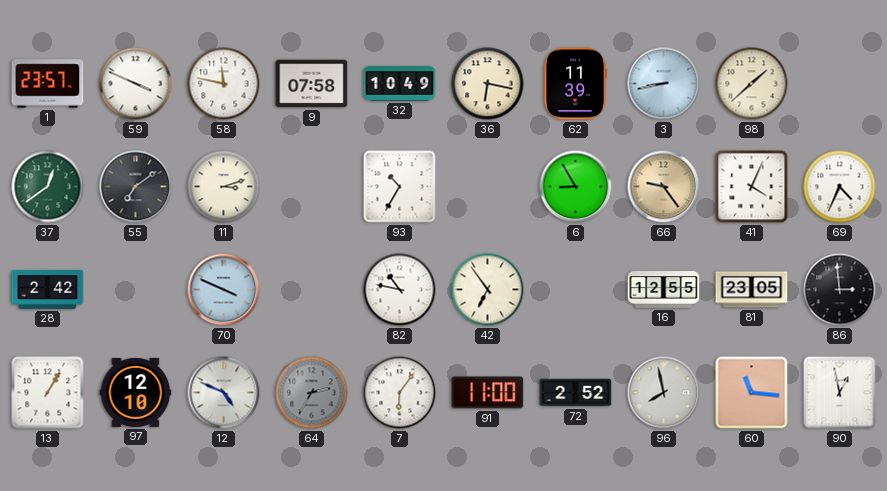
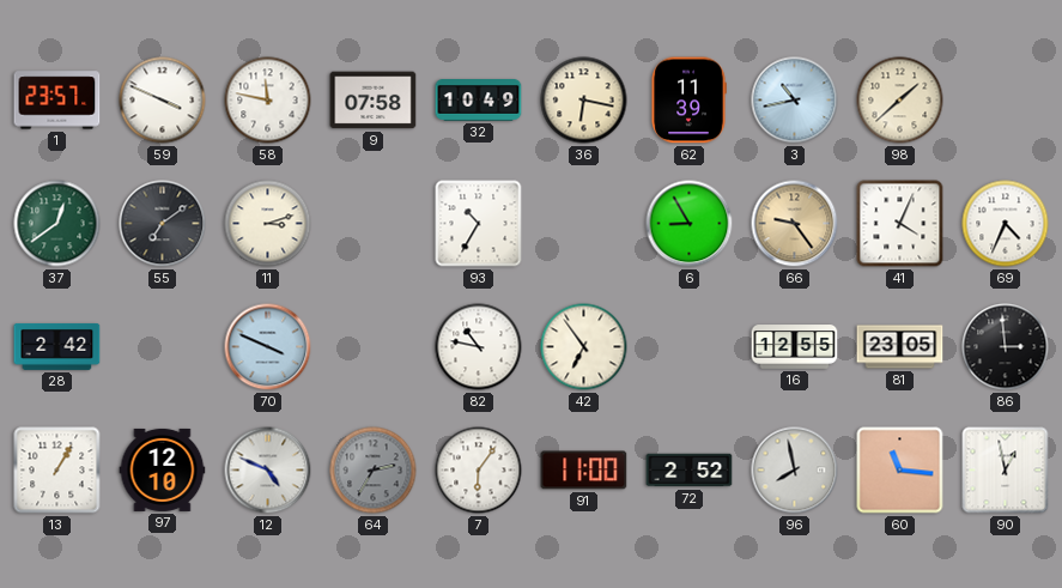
3: 8:43 -> 10:43
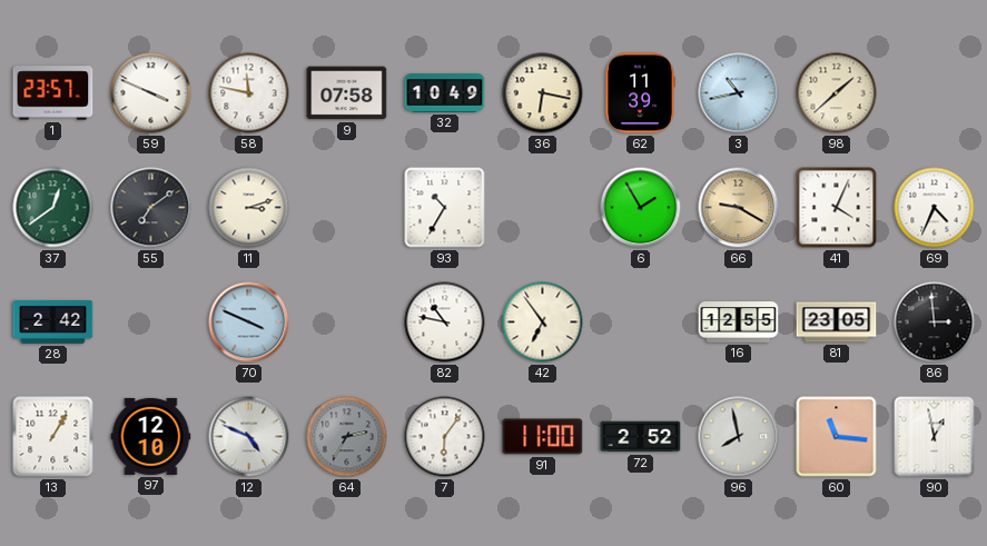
6: 8:55 -> 1:55
66: 9:24 -> 9:20
